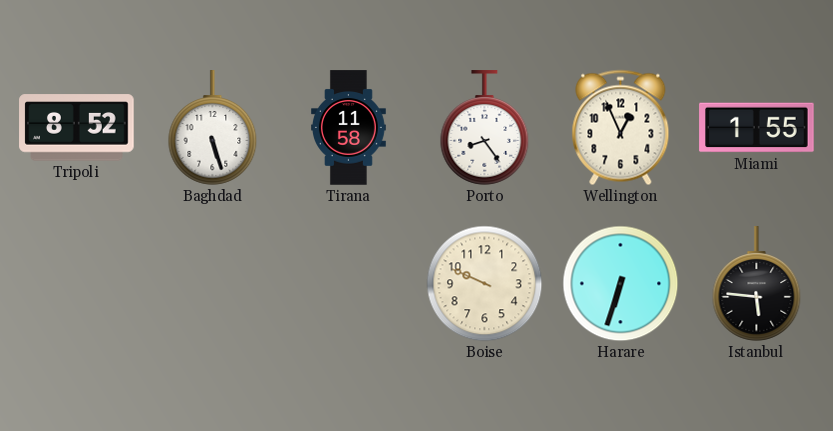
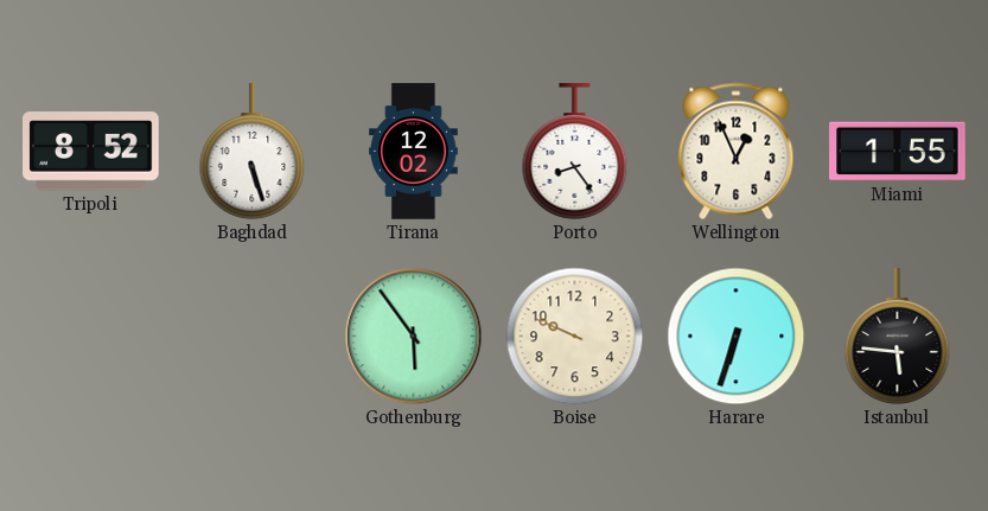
Tirana: 11:58 -> 12:02
Gothenburg: none -> 5:54
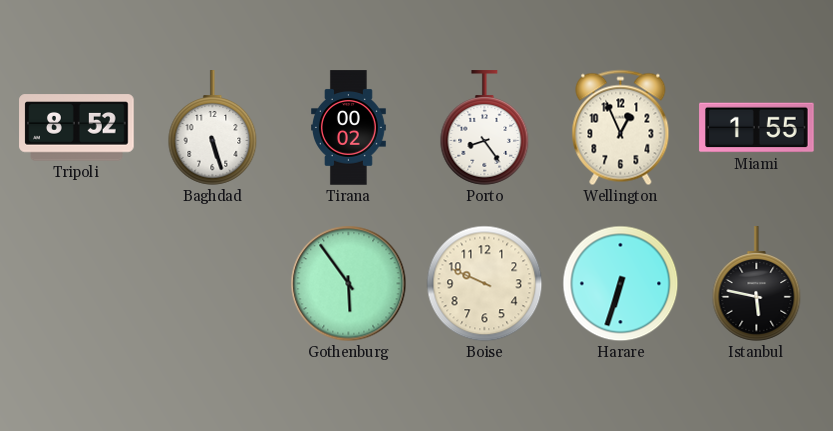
Tirana: 12:02 -> 00:02
Istanbul: 5:46 -> 5:47
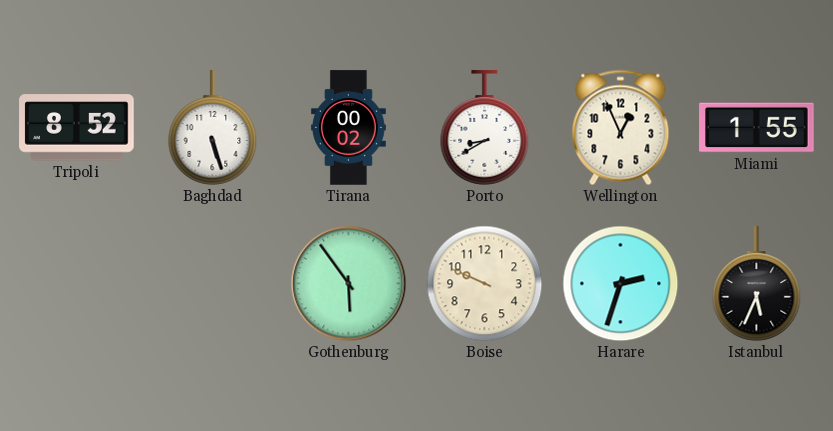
Porto: 8:24 -> 8:40
Harare: 6:33 -> 2:33
Istanbul: 5:47 -> 5:34
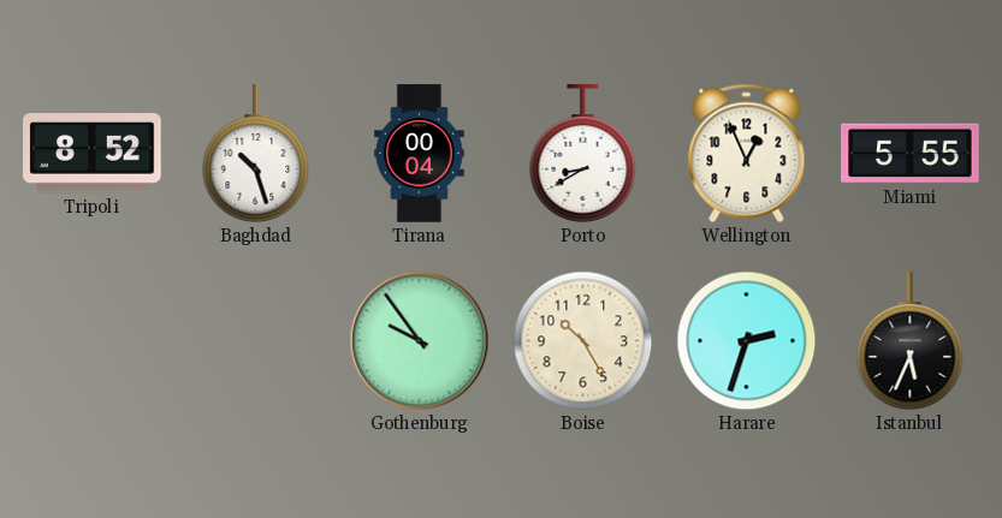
Baghdad: 5:27 -> 10:27
Tirana: 00:02 -> 00:04
Miami: 1:55 -> 5:55
Gothenburg: 5:54 -> 9:54
Boise: 9:49 -> 10:25
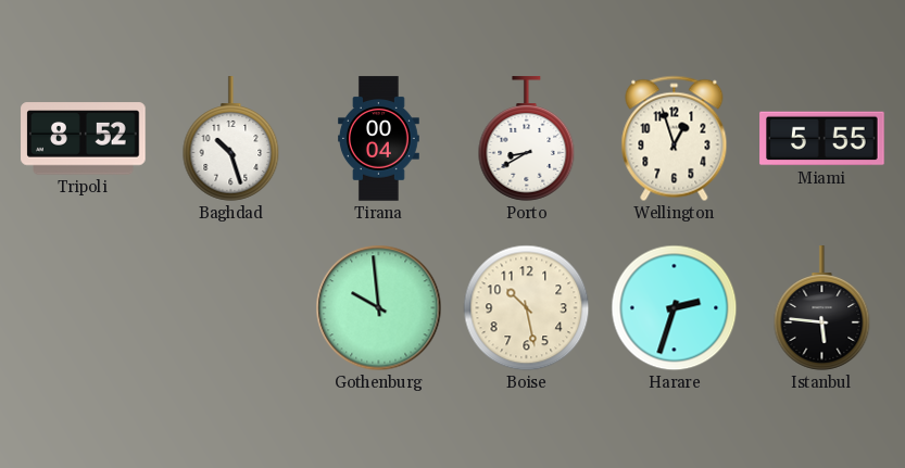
Wellington: 12:56 -> 12:57
Gothenburg: 9:54 -> 9:59
Boise: 10:25 -> 10:28
Istanbul: 5:34 -> 5:46
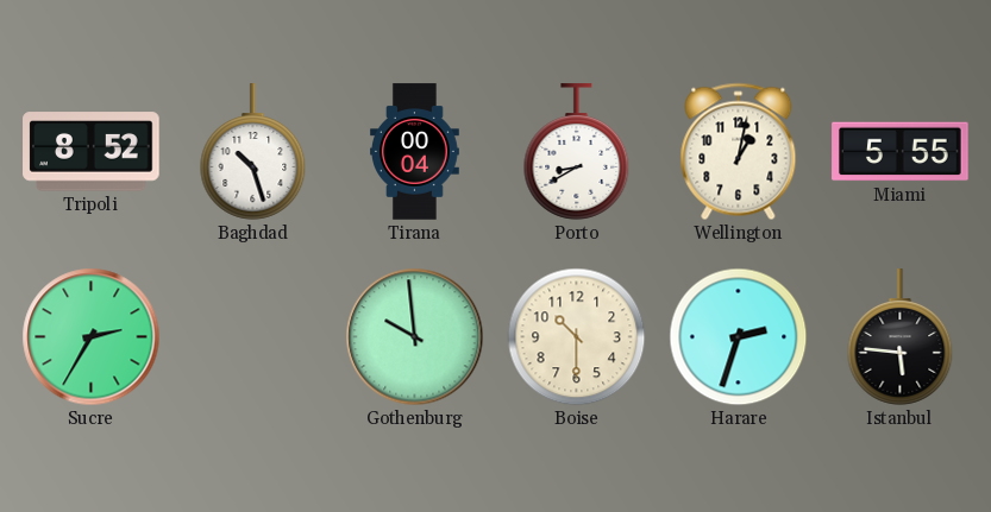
Wellington: 12:57 -> 1:02
Sucre: none -> 2:35
Boise: 10:28 -> 10:30
